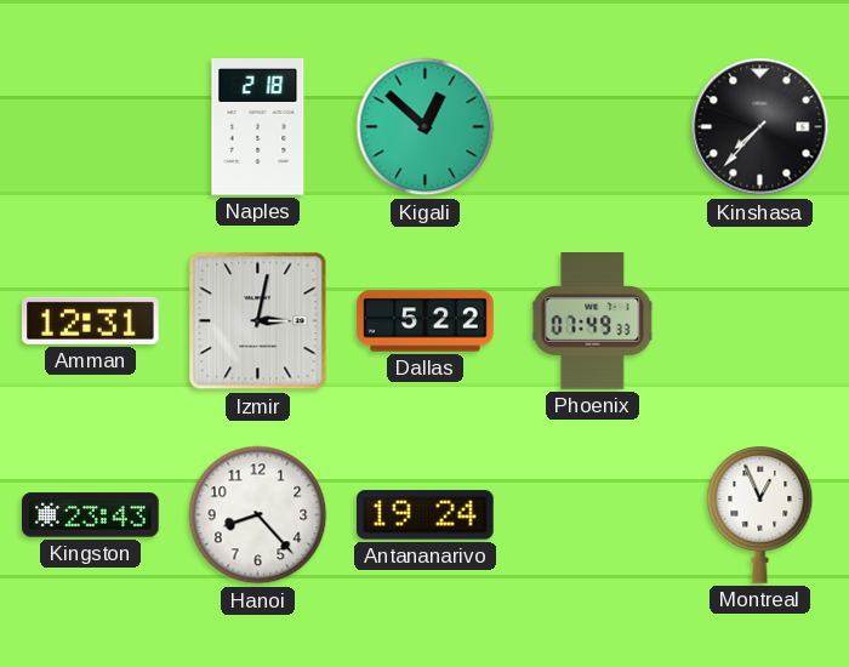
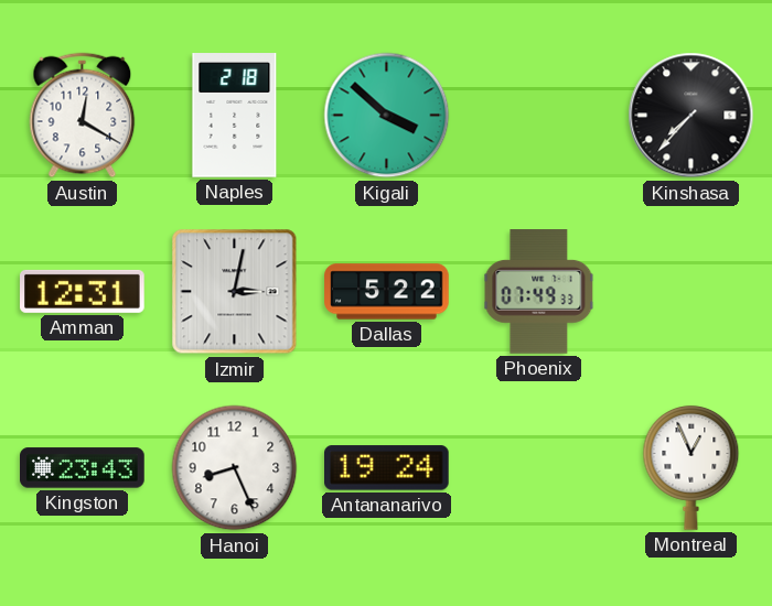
Austin: none -> 12:20
Kigali: 12:52 -> 3:52
Hanoi: 8:23 -> 8:26
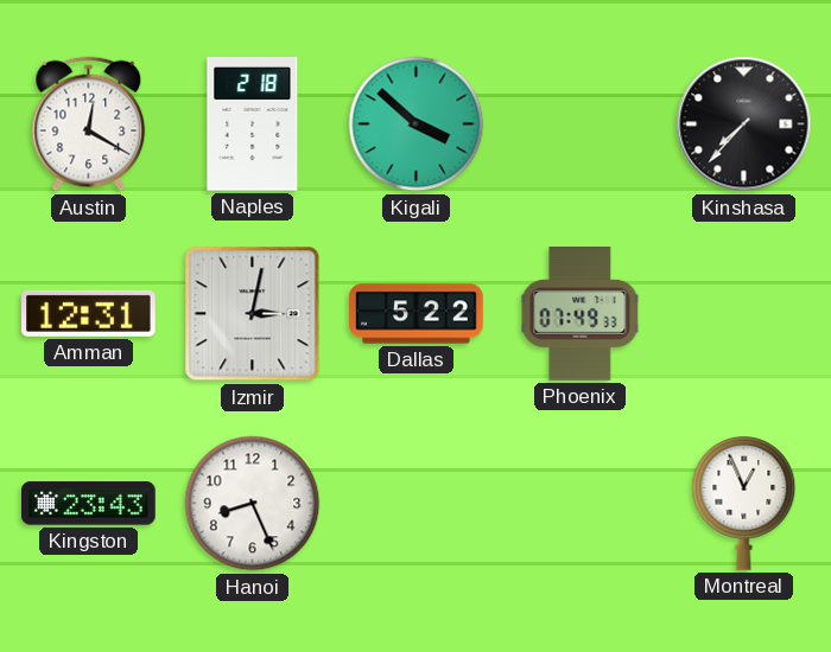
Antananarivo: 19:24 -> none
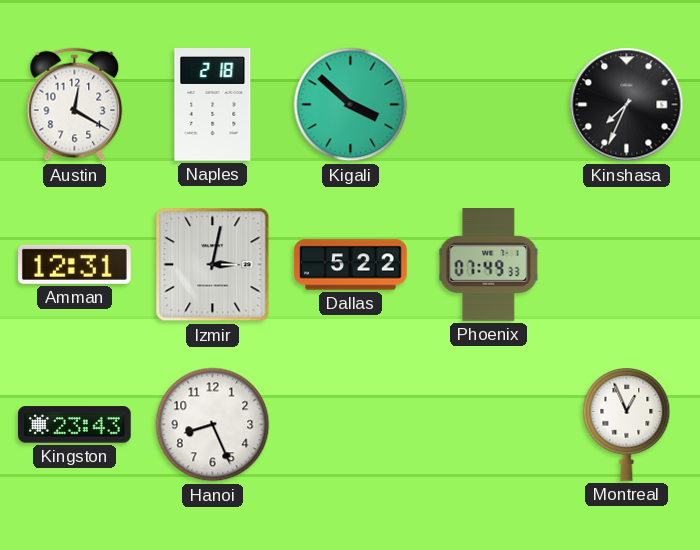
Kinshasa: 7:37 -> 7:34
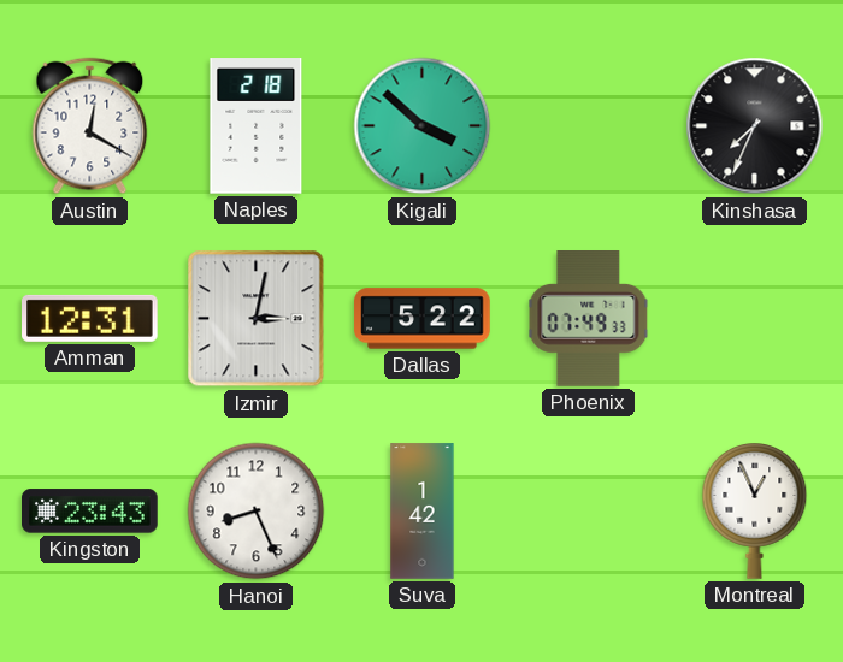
Suva: none -> 1:42
